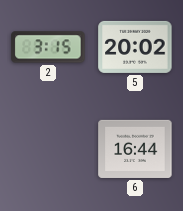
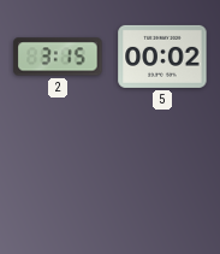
5: 20:02 -> 00:02
6: 16:44 -> none
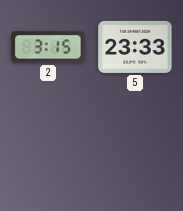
5: 00:02 -> 23:33
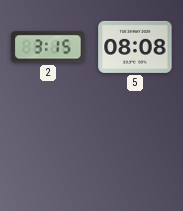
5: 23:33 -> 08:08
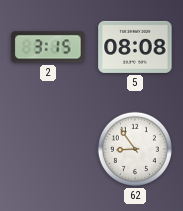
62: none -> 8:54
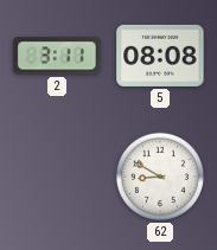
2: 3:15 -> 3:11
62: 8:54 -> 8:50
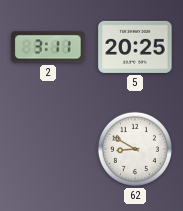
5: 08:08 -> 20:25
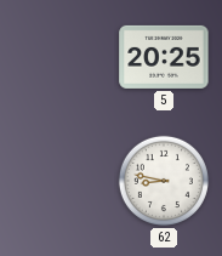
2: 3:11 -> none
62: 8:50 -> 8:47
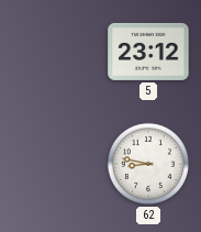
5: 20:25 -> 23:12
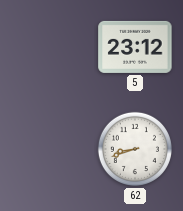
62: 8:47 -> 8:42
